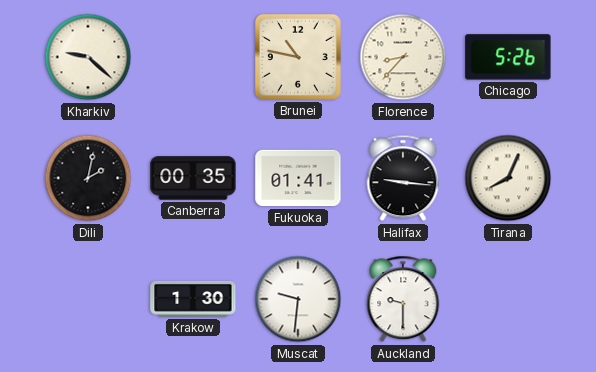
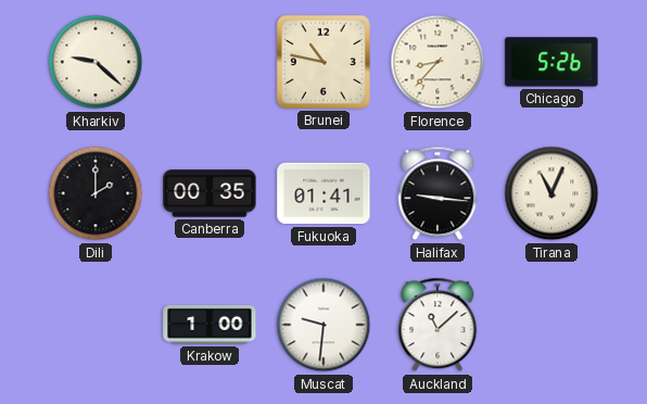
Dili: 2:02 -> 2:00
Tirana: 8:04 -> 11:04
Krakow: 1:30 -> 1:00
Auckland: 9:30 -> 11:08
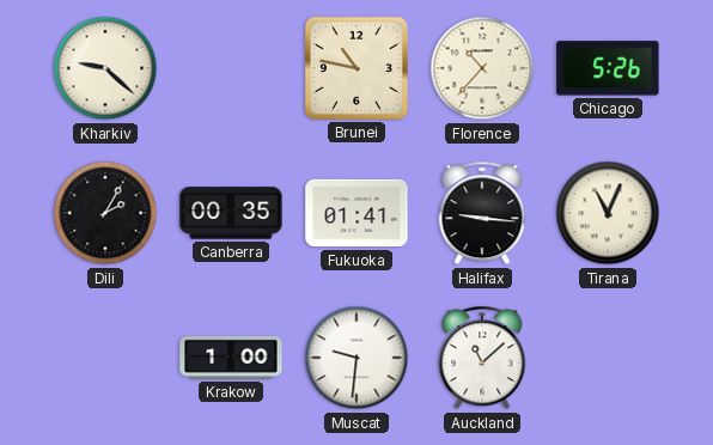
Florence: 8:37 -> 10:37
Dili: 2:00 -> 2:05
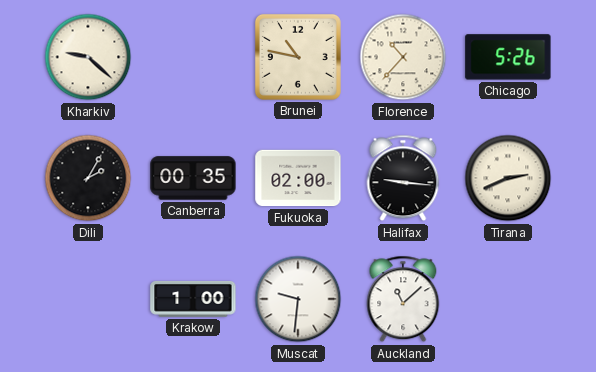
Fukuoka: 01:41 -> 02:00
Tirana: 11:04 -> 2:41
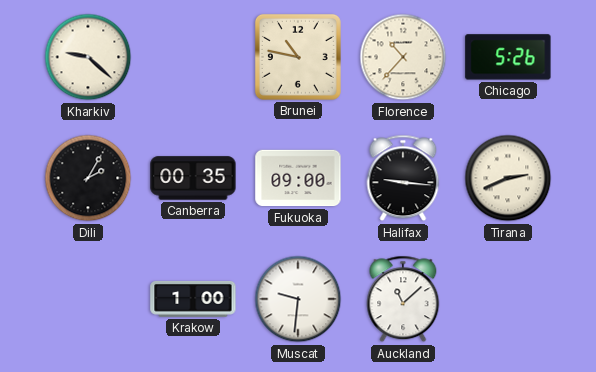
Fukuoka: 02:00 -> 09:00
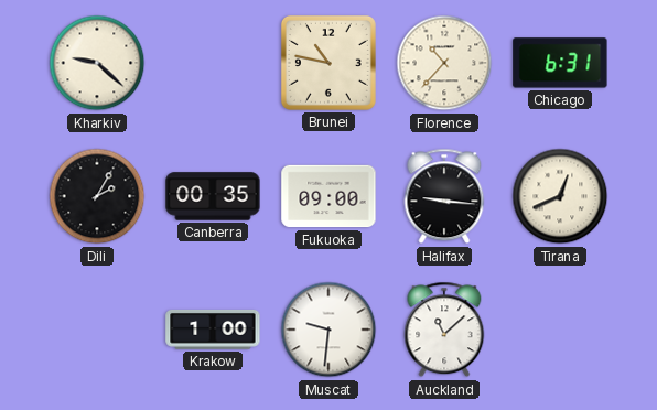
Chicago: 5:26 -> 6:31
Tirana: 2:41 -> 12:41
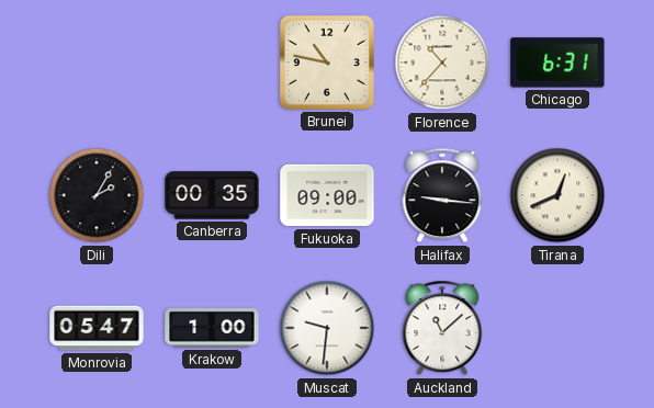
Kharkiv: 9:22 -> none
Monrovia: none -> 05:47
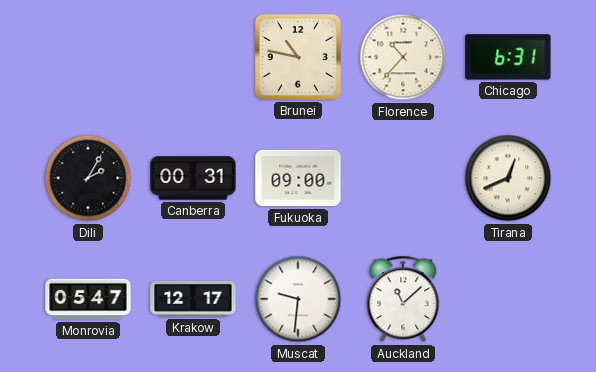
Canberra: 00:35 -> 00:31
Halifax: 9:16 -> none
Krakow: 1:00 -> 12:17
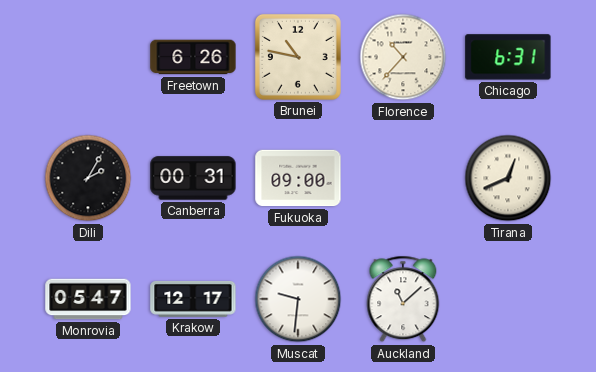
Freetown: none -> 6:26
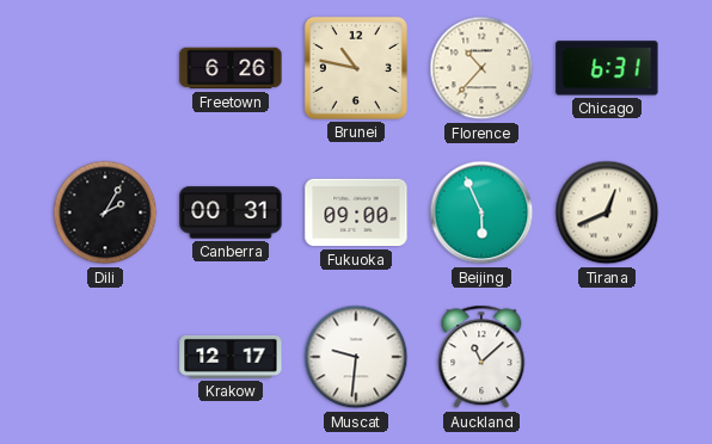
Beijing: none -> 5:56
Monrovia: 05:47 -> none
